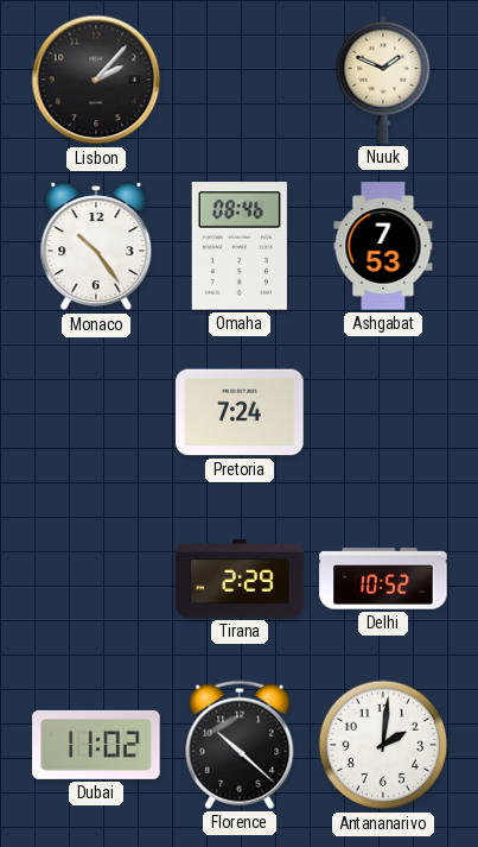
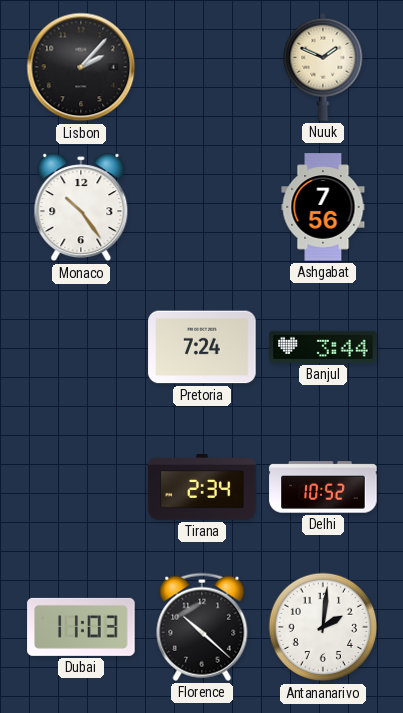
Omaha: 08:46 -> none
Ashgabat: 7:53 -> 7:56
Banjul: none -> 3:44
Tirana: 2:29 -> 2:34
Dubai: 11:02 -> 11:03
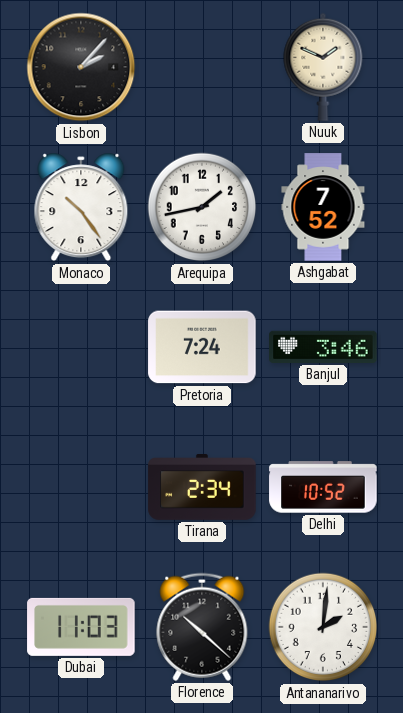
Arequipa: none -> 1:43
Ashgabat: 7:56 -> 7:52
Banjul: 3:44 -> 3:46
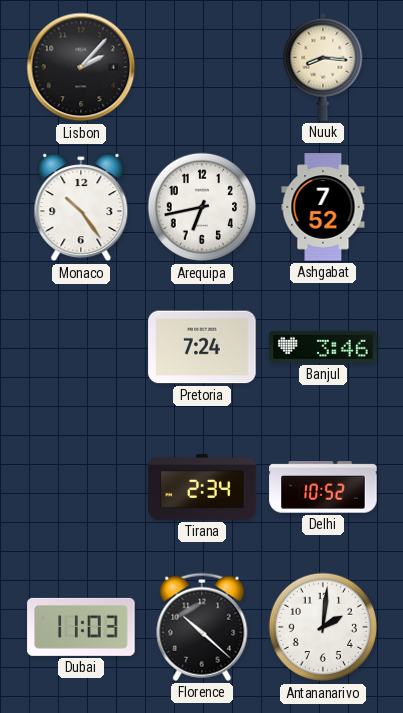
Nuuk: 1:49 -> 8:16
Arequipa: 1:43 -> 6:43
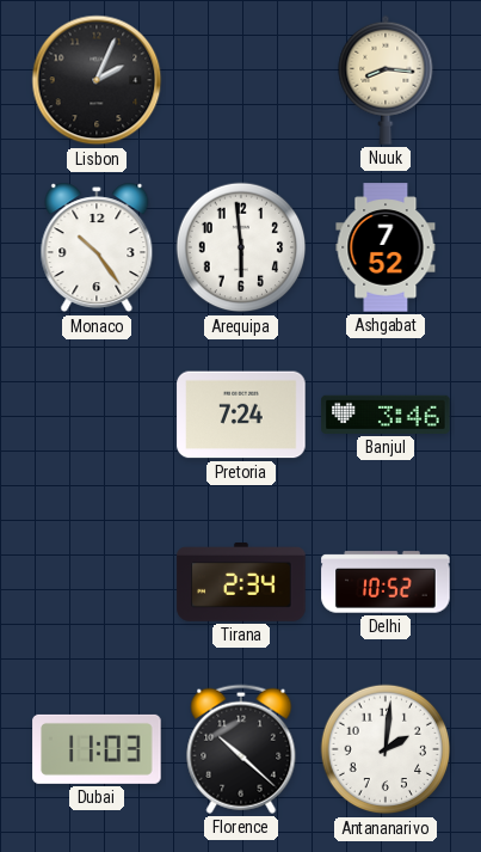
Lisbon: 2:07 -> 2:04
Arequipa: 6:43 -> 5:59
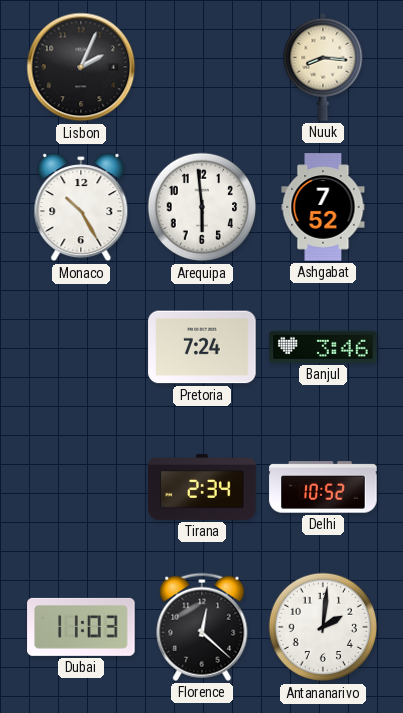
Monaco: 10:24 -> 10:25
Florence: 10:22 -> 12:22
